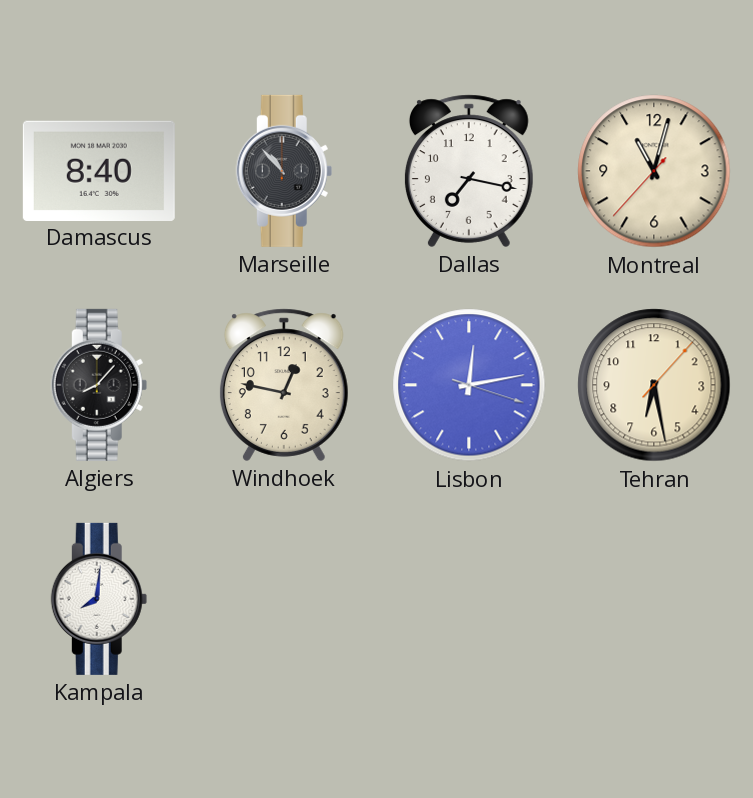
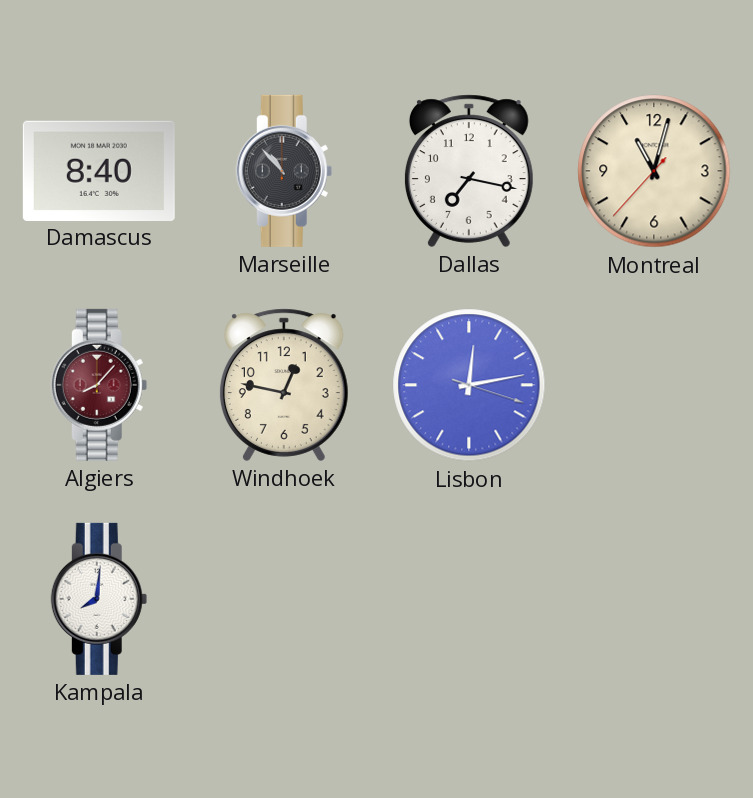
Algiers dial: black -> burgundy
Tehran: 6:28 -> none
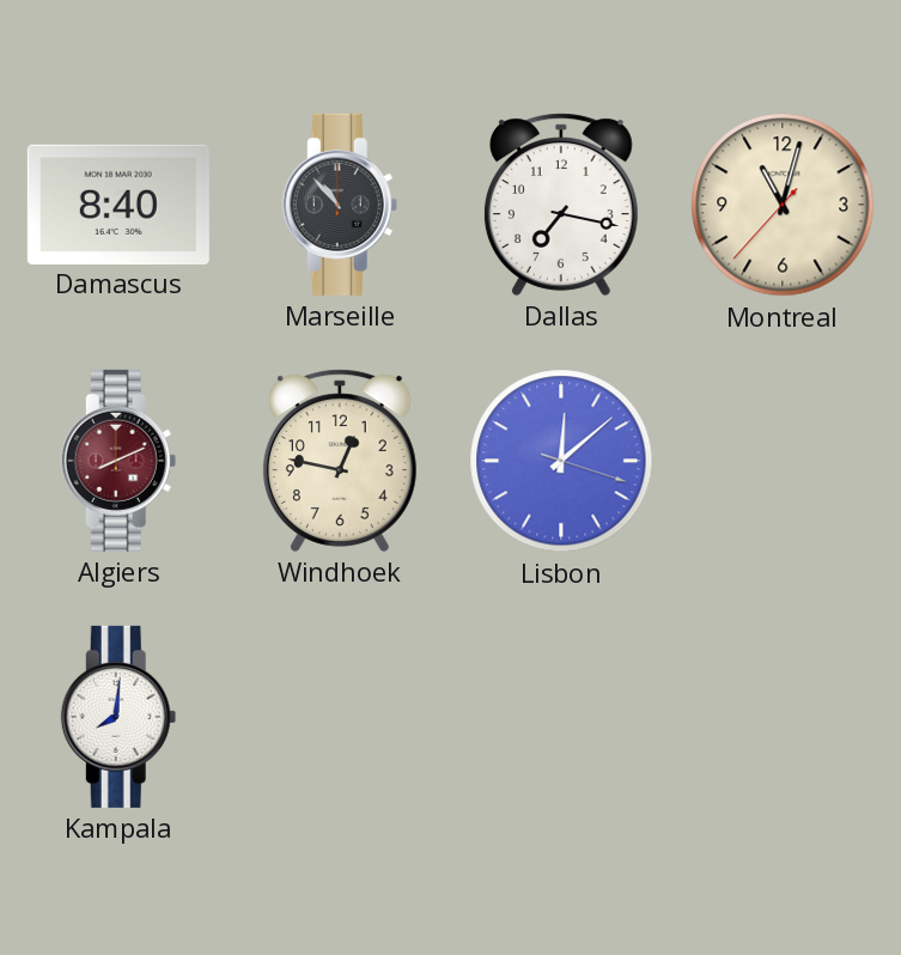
Algiers: 8:07 -> 8:11
Lisbon: 12:13 -> 12:08
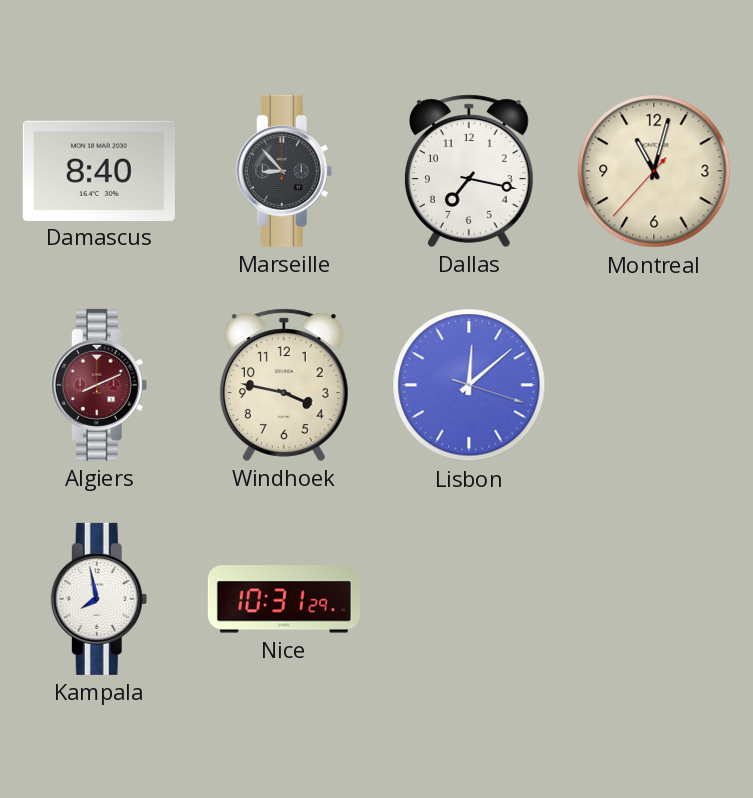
Marseille: 10:53 -> 8:53
Windhoek: 12:47 -> 3:47
Kampala: 8:01 -> 7:58
Nice: none -> 10:31
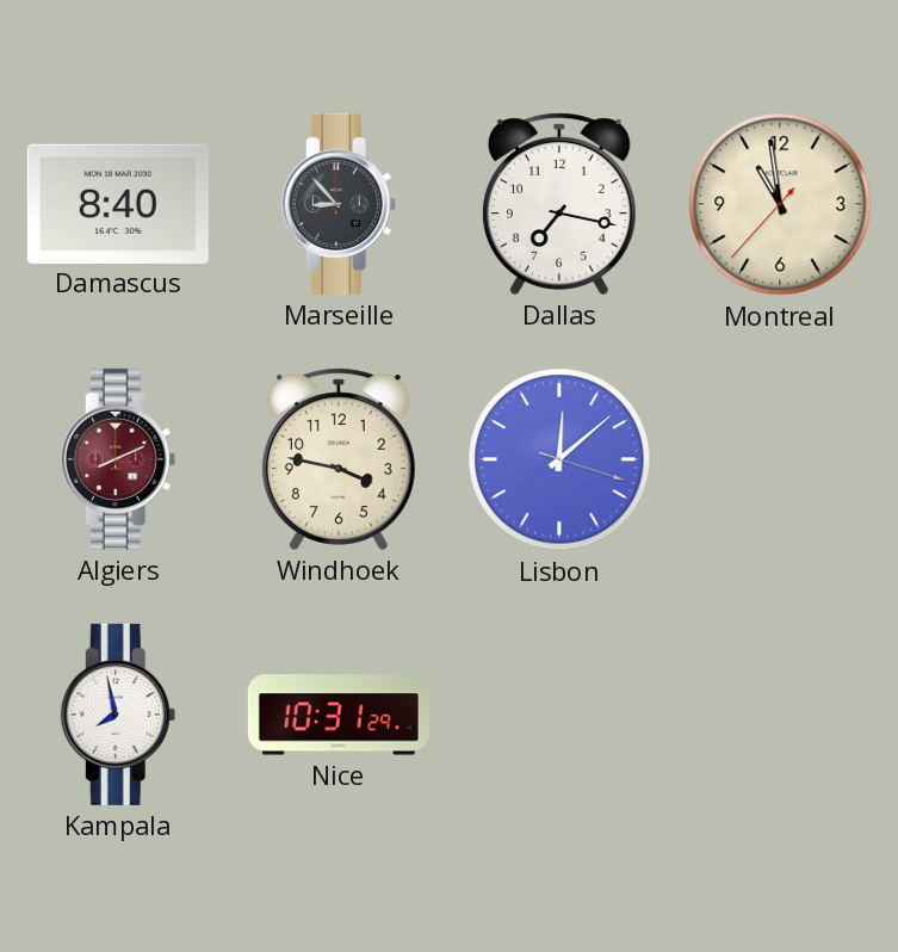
Montreal: 11:02 -> 10:58
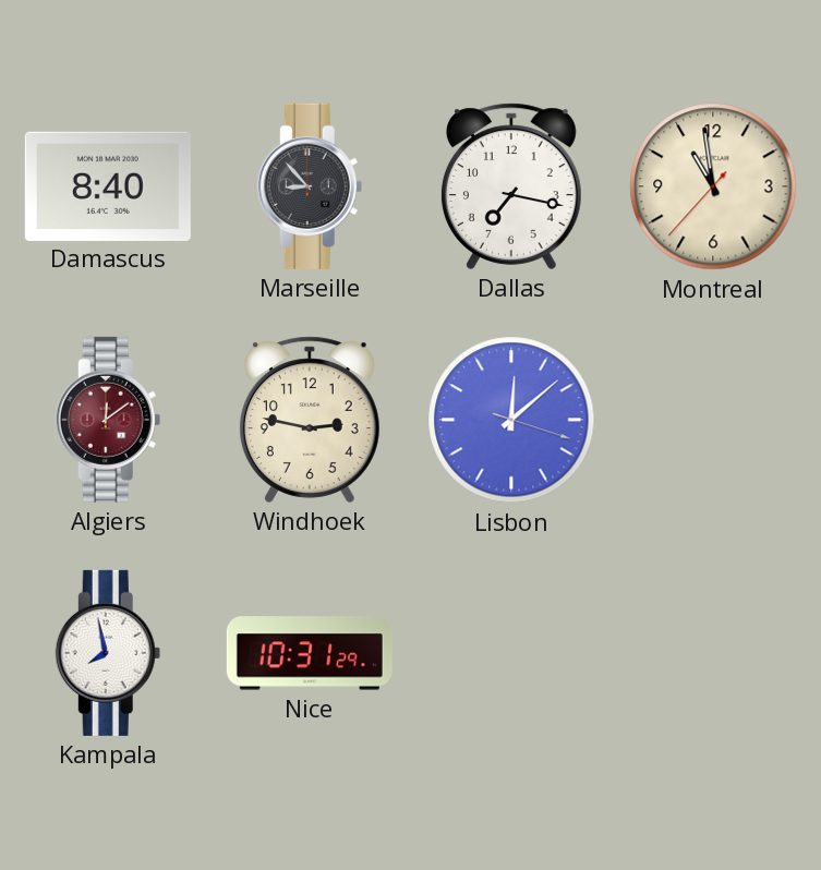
Algiers: 8:11 -> 12:09
Windhoek: 3:47 -> 2:47
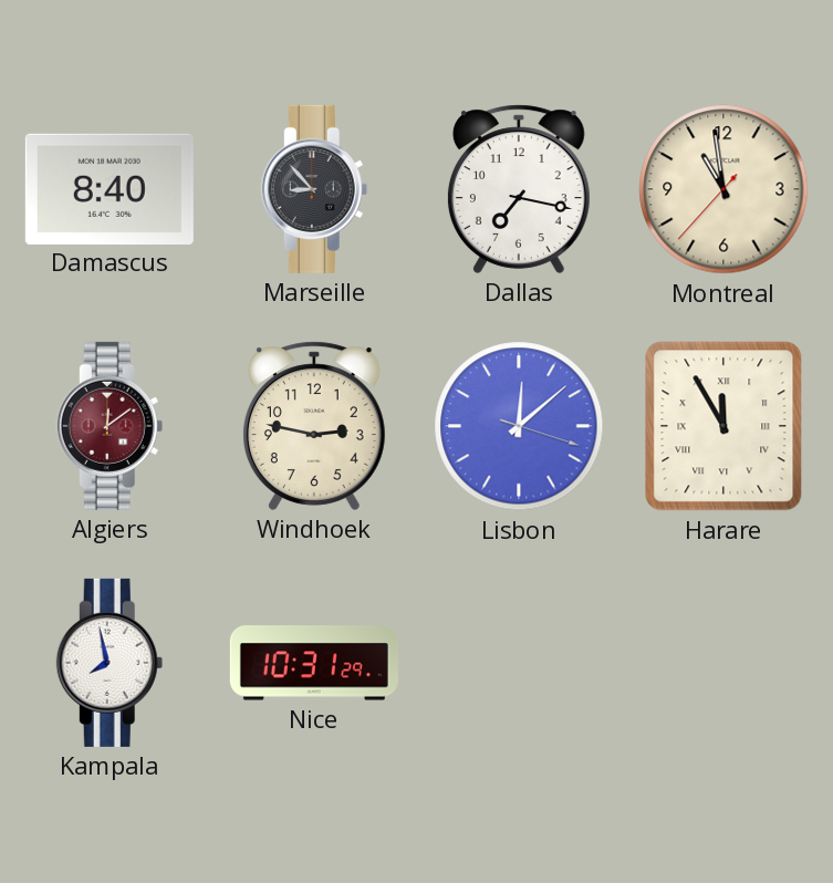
Harare: none -> 11:55
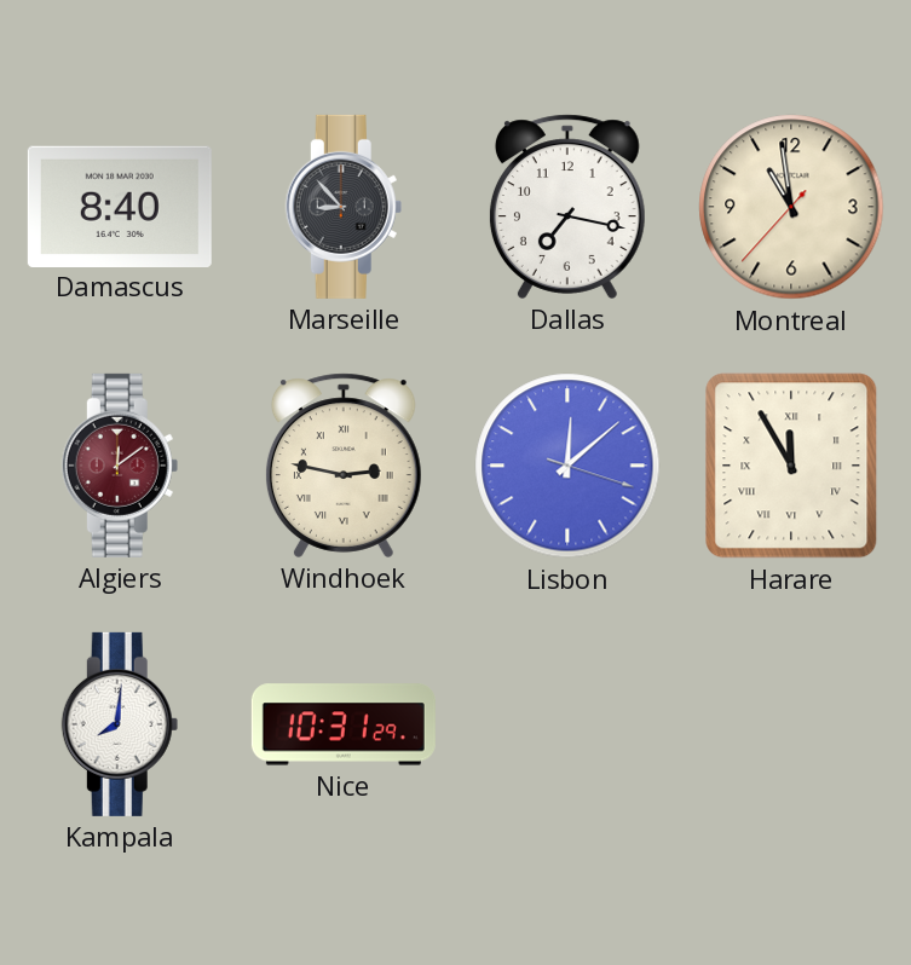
Windhoek numerals: Arabic -> Roman
Kampala: 7:58 -> 8:01
